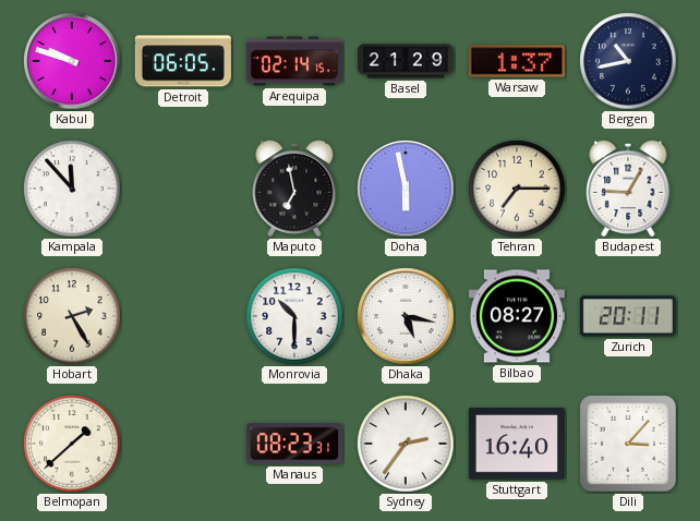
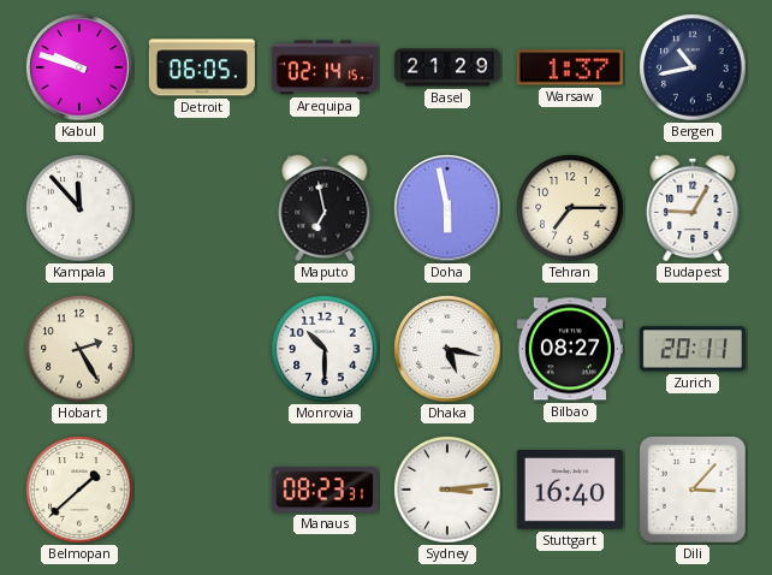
Sydney: 2:36 -> 3:14
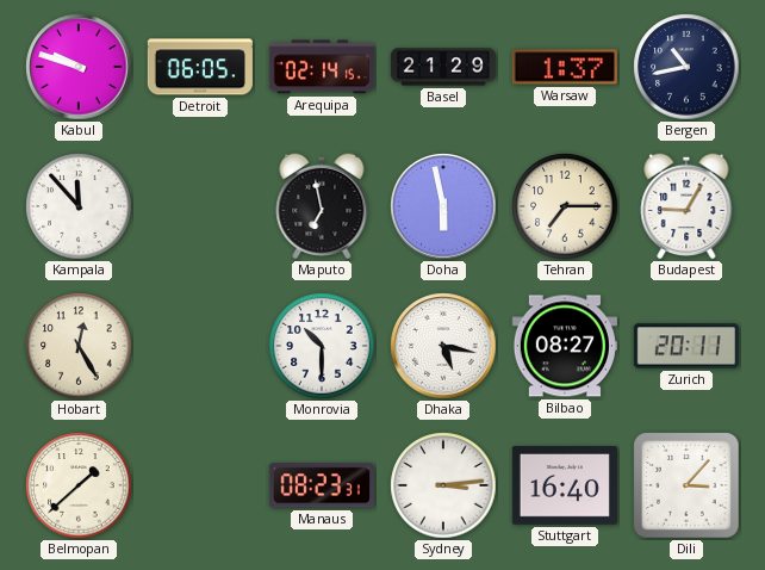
Hobart: 2:25 -> 12:25
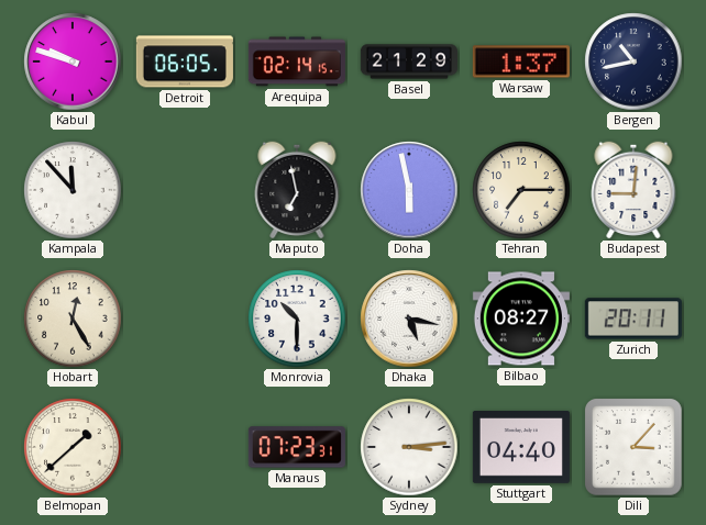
Budapest: 9:05 -> 9:01
Manaus: 08:23 -> 07:23
Stuttgart: 16:40 -> 04:40
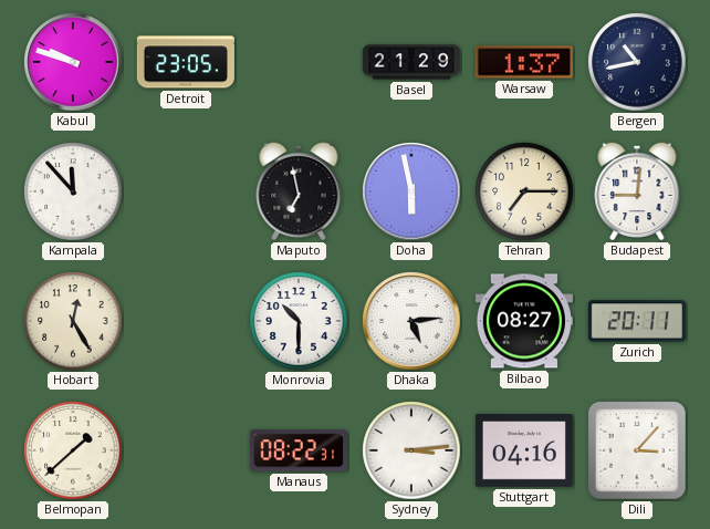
Detroit: 06:05 -> 23:05
Arequipa: 02:14 -> none
Dhaka: 5:17 -> 5:14
Manaus: 07:23 -> 08:22
Stuttgart: 04:40 -> 04:16
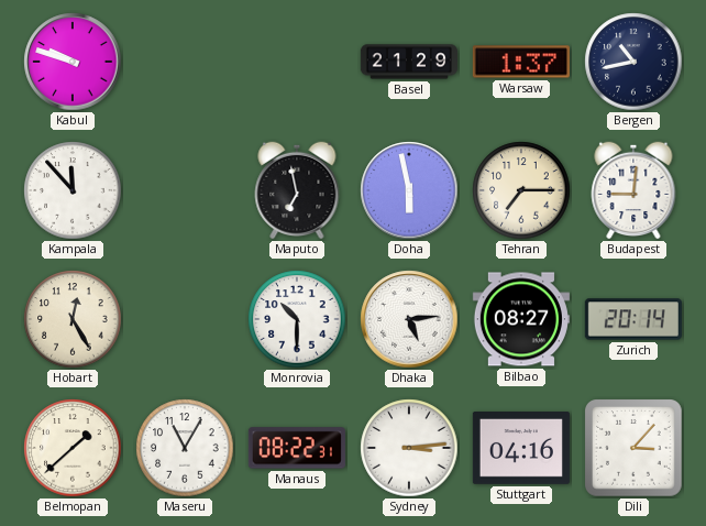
Detroit: 23:05 -> none
Zurich: 20:11 -> 20:14
Maseru: none -> 11:05
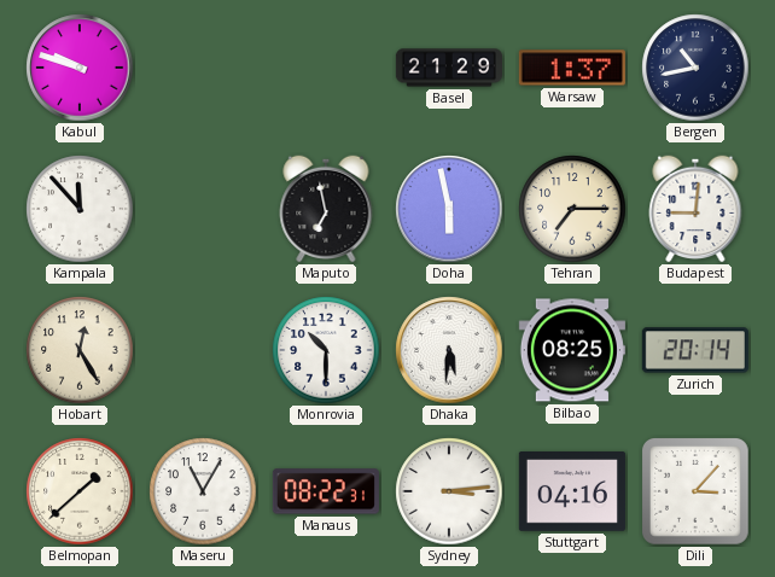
Dhaka: 5:14 -> 5:31
Bilbao: 08:27 -> 08:25
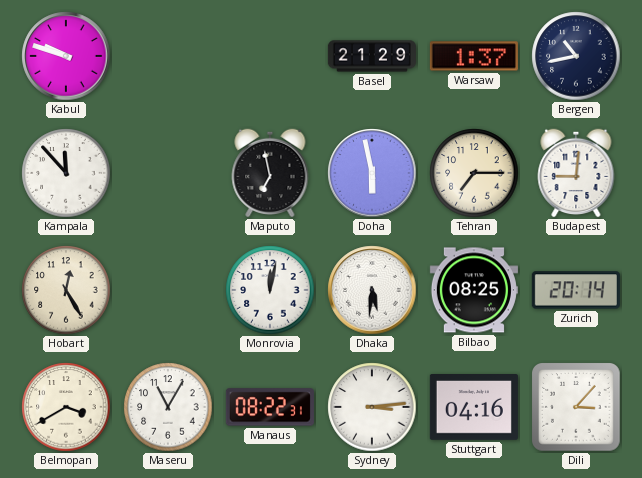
Monrovia: 10:30 -> 12:02
Belmopan: 1:38 -> 3:40
